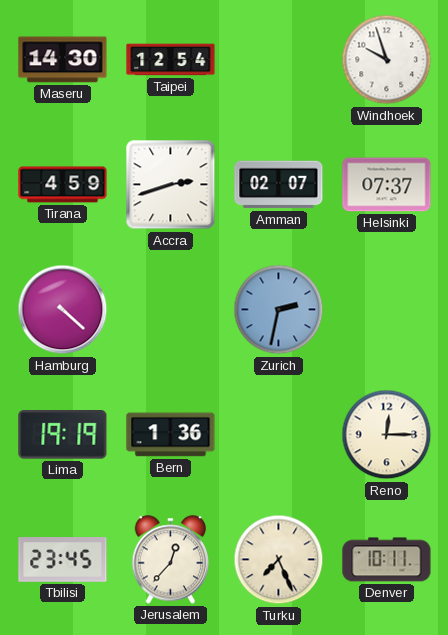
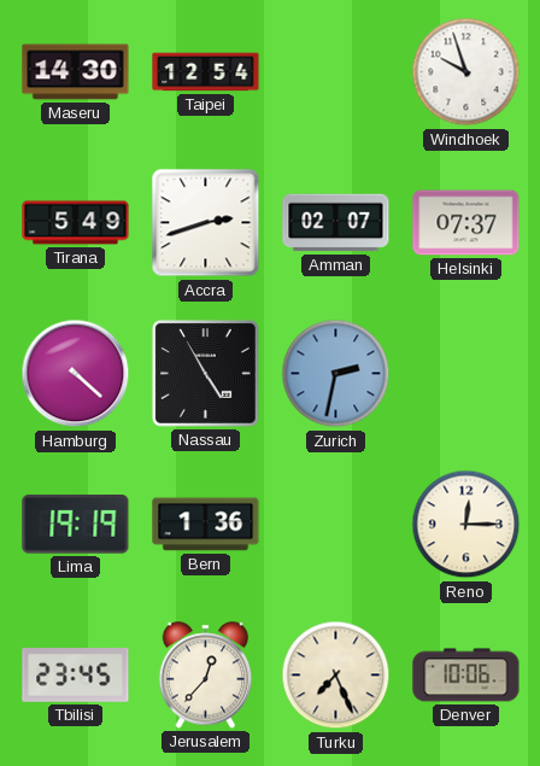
Tirana: 4:59 -> 5:49
Nassau: none -> 4:55
Denver: 10:11 -> 10:06
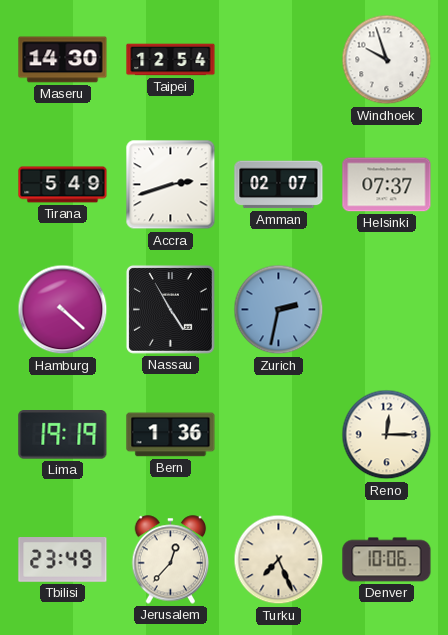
Tbilisi: 23:45 -> 23:49
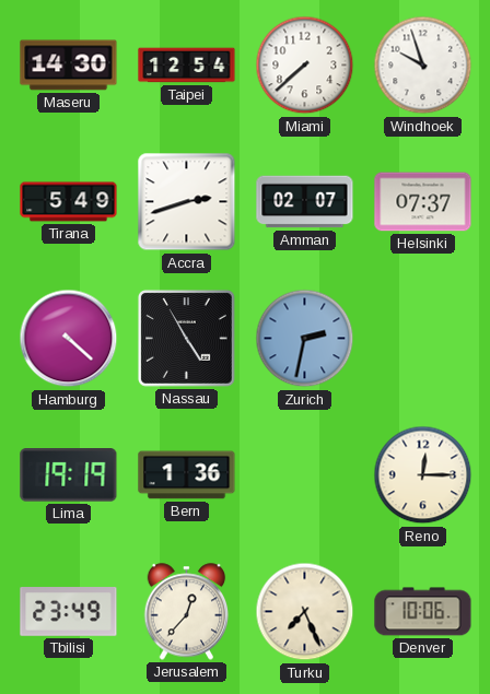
Miami: none -> 7:38
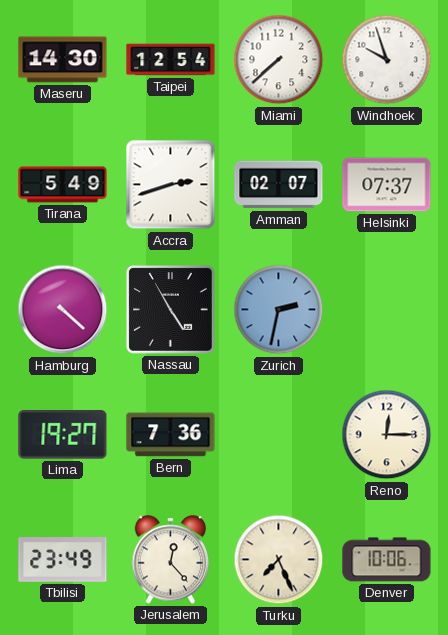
Lima: 19:19 -> 19:27
Bern: 1:36 -> 7:36
Jerusalem: 12:37 -> 12:23
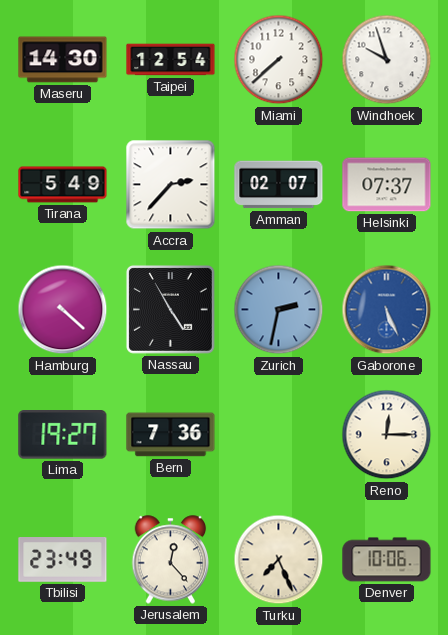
Accra: 2:42 -> 2:37
Gaborone: none -> 5:26
